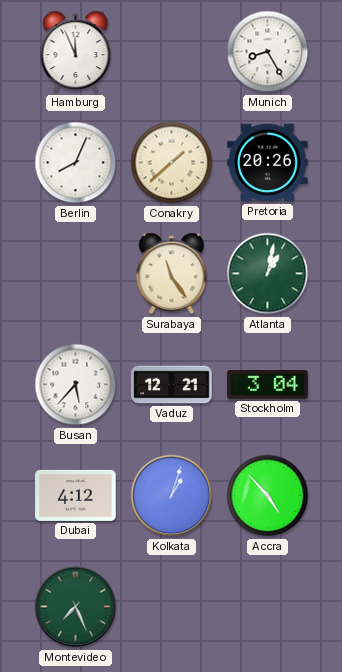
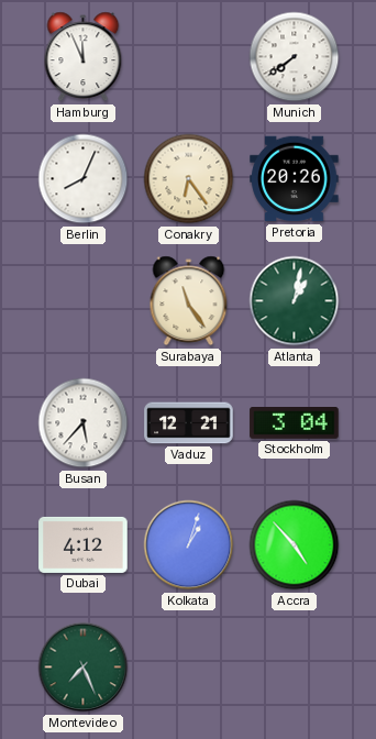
Munich: 8:25 -> 7:39
Conakry: 1:38 -> 6:24
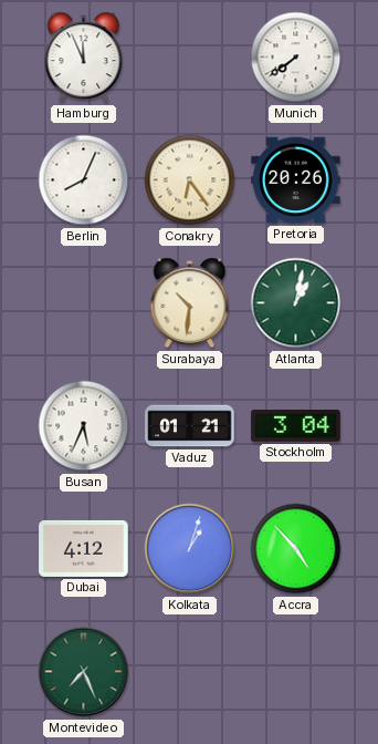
Surabaya: 11:24 -> 10:31
Busan: 5:37 -> 5:34
Vaduz: 12:21 -> 01:21
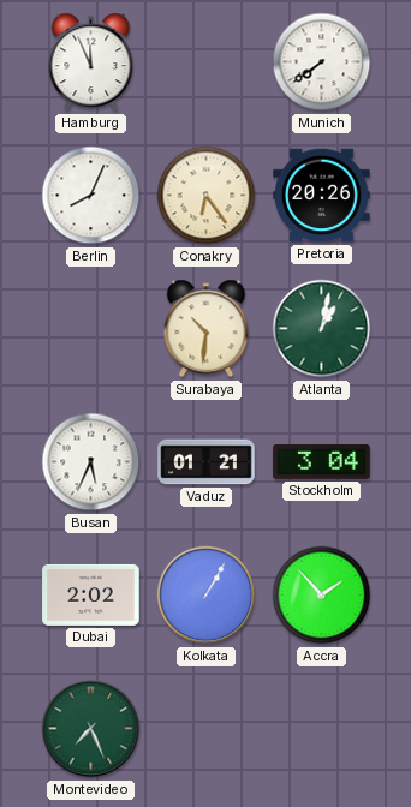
Dubai: 4:12 -> 2:02
Kolkata: 1:03 -> 1:05
Accra: 4:53 -> 1:53
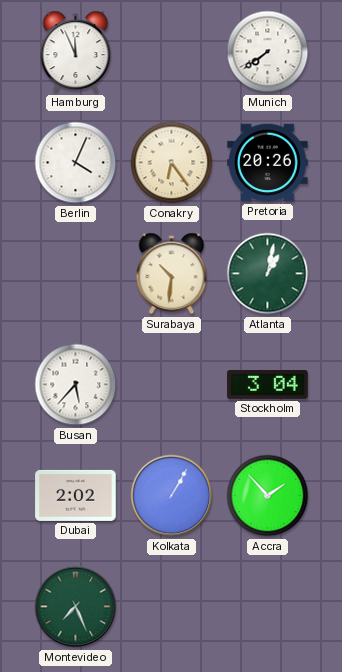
Berlin: 8:04 -> 4:04
Busan: 5:34 -> 5:37
Vaduz: 01:21 -> none
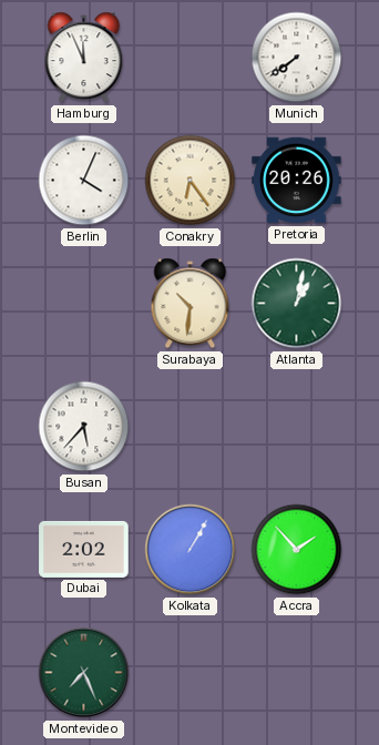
Stockholm: 3:04 -> none
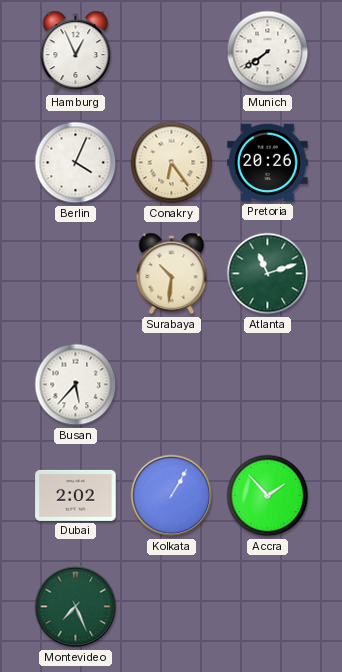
Hamburg: 11:56 -> 12:56
Atlanta: 1:02 -> 11:12
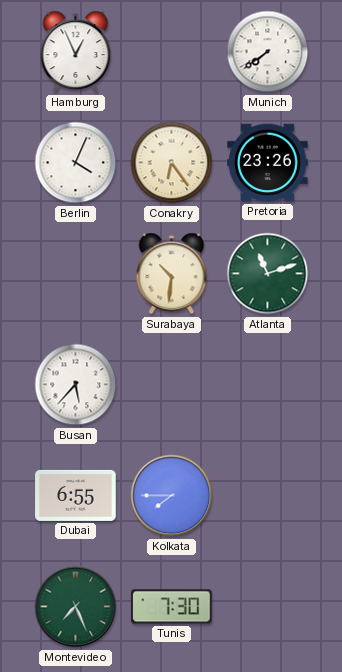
Pretoria: 20:26 -> 23:26
Dubai: 2:02 -> 6:55
Kolkata: 1:05 -> 7:45
Accra: 1:53 -> none
Tunis: none -> 7:30
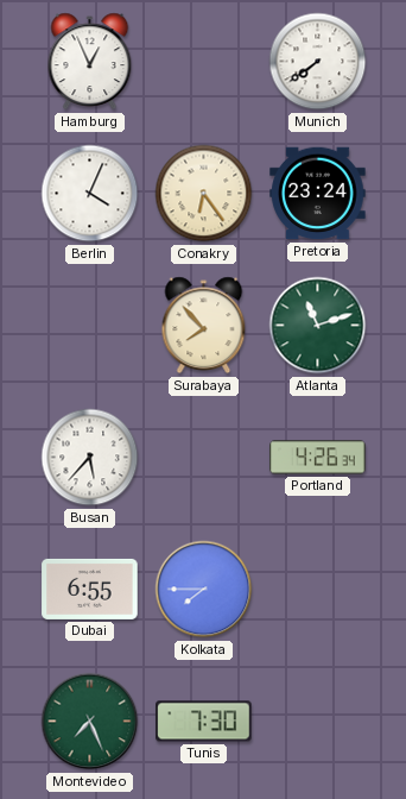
Pretoria: 23:26 -> 23:24
Surabaya: 10:31 -> 7:53
Portland: none -> 4:26
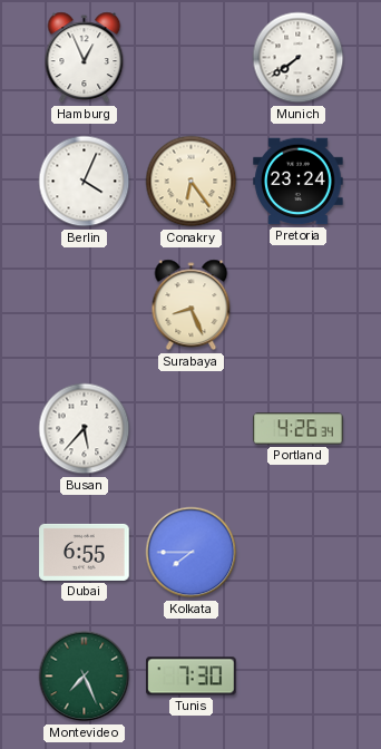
Surabaya: 7:53 -> 8:26
Atlanta: 11:12 -> none
